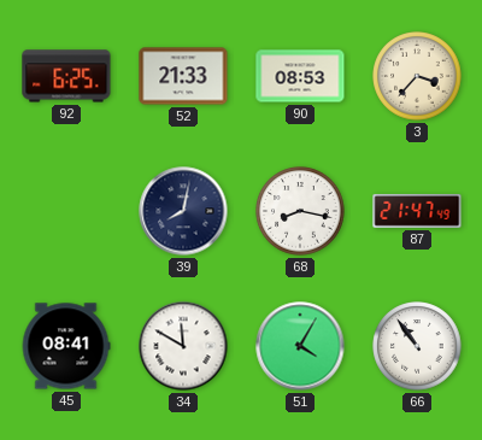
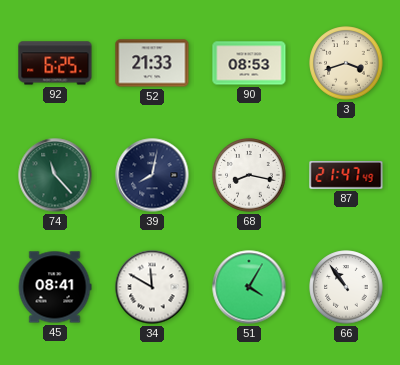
3: 3:37 -> 3:42
74: none -> 11:23
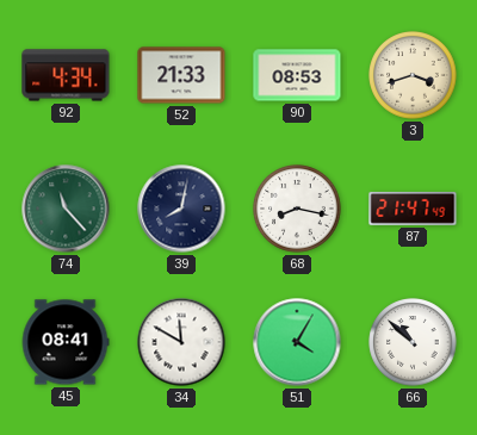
92: 6:25 -> 4:34
66: 10:54 -> 10:52
